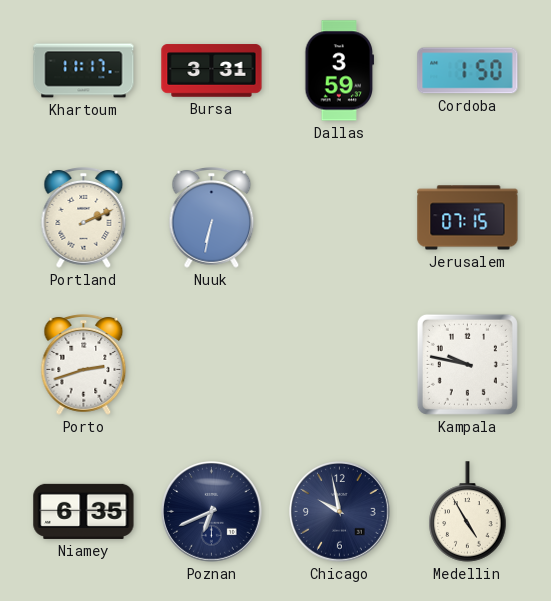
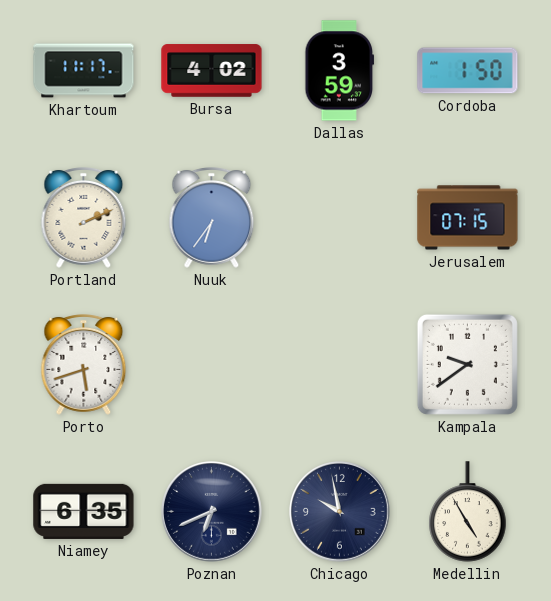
Bursa: 3:31 -> 4:02
Nuuk: 6:32 -> 6:36
Porto: 2:42 -> 5:42
Kampala: 9:47 -> 9:39
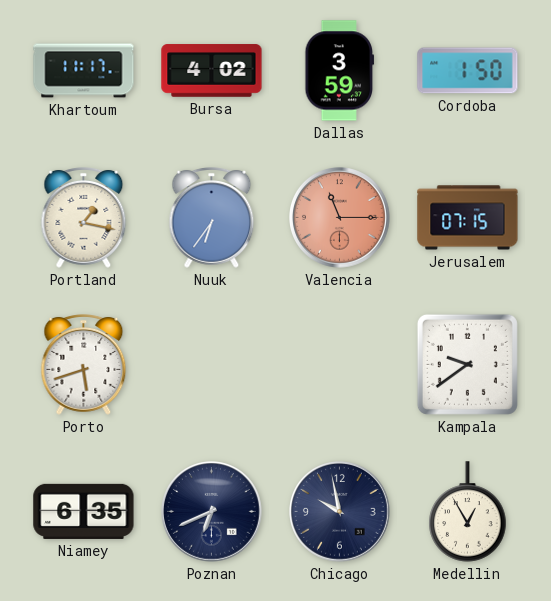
Portland: 2:11 -> 1:17
Valencia: none -> 11:15
Medellin: 4:55 -> 12:55
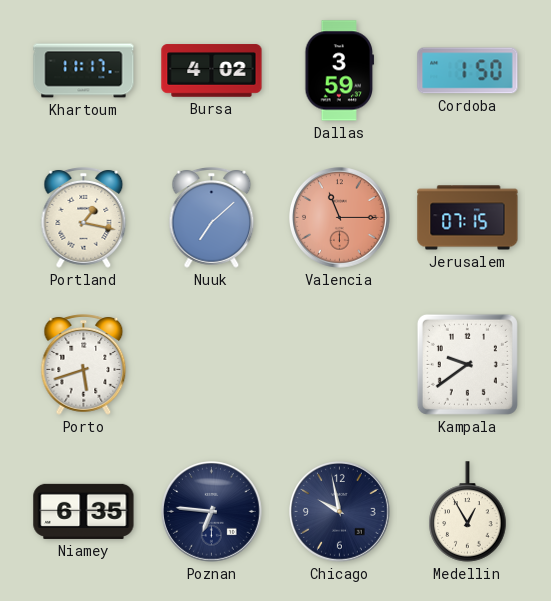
Nuuk: 6:36 -> 7:08
Poznan: 6:41 -> 6:46
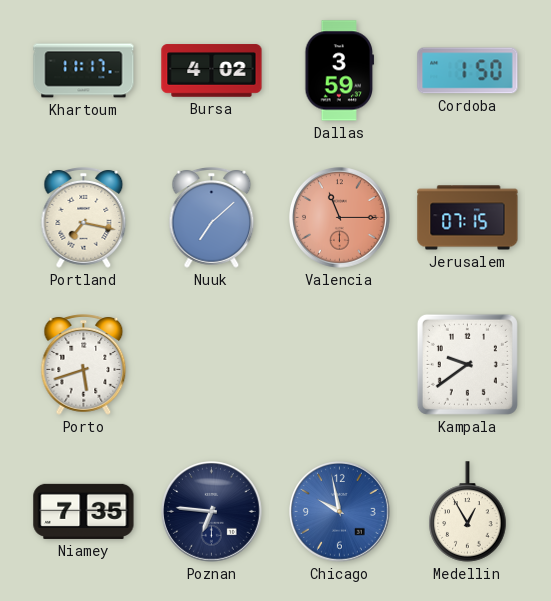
Portland: 1:17 -> 7:17
Niamey: 6:35 -> 7:35
Chicago dial: navy -> blue
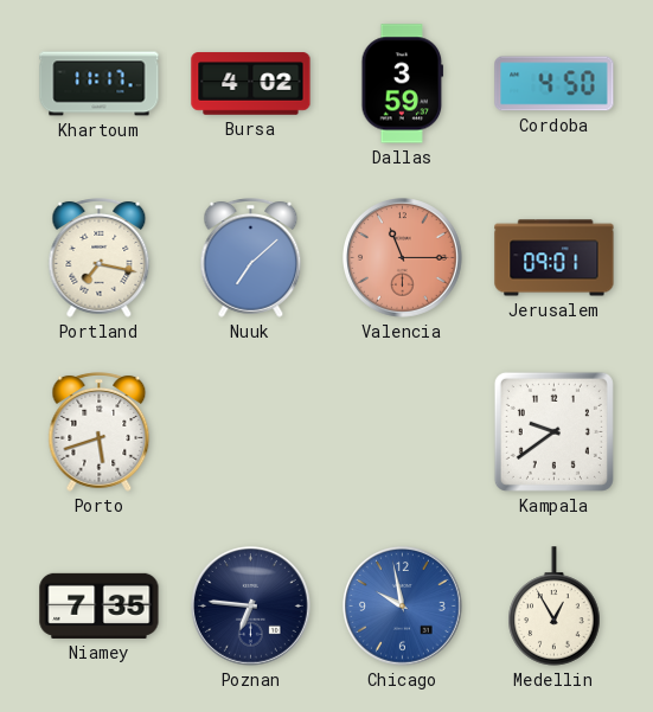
Cordoba: 1:50 -> 4:50
Jerusalem: 07:15 -> 09:01
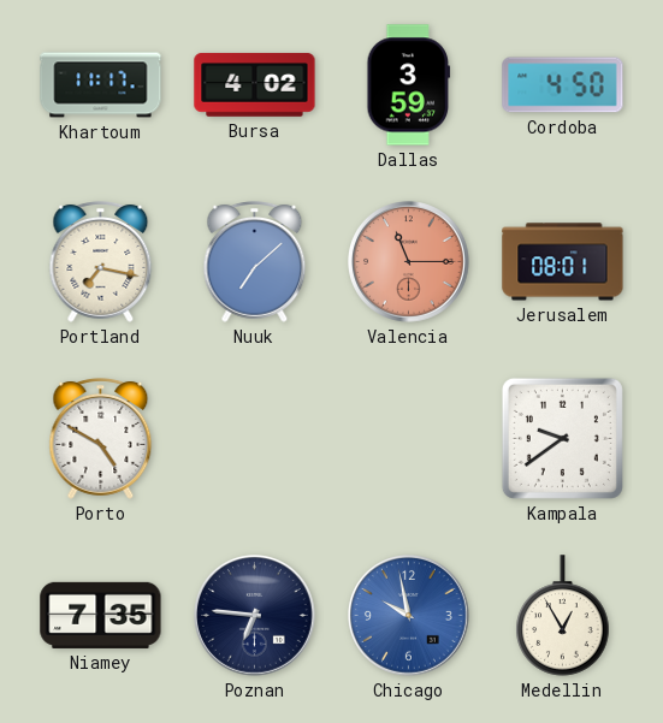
Jerusalem: 09:01 -> 08:01
Porto: 5:42 -> 4:50
